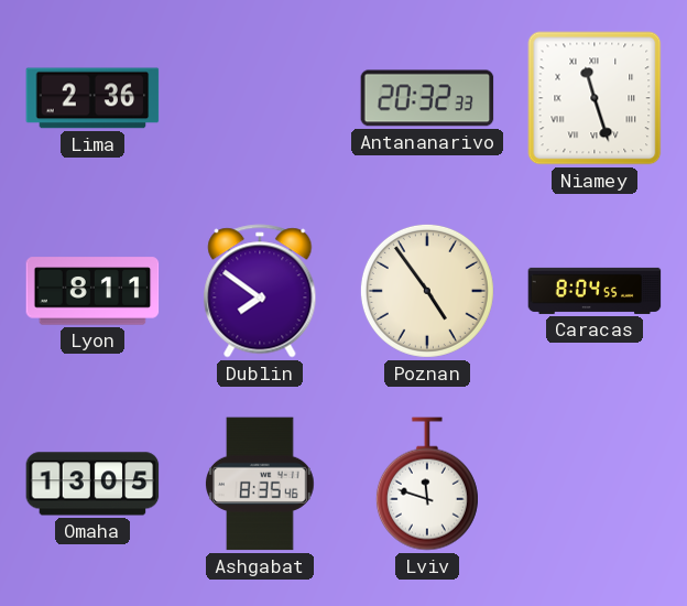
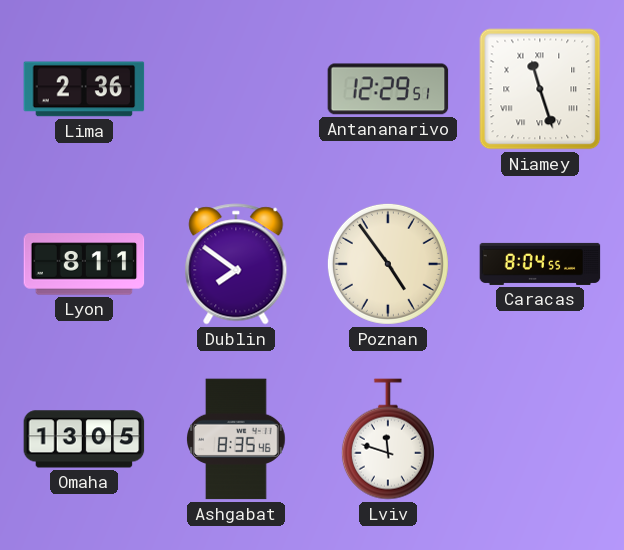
Antananarivo: 20:32 -> 12:29
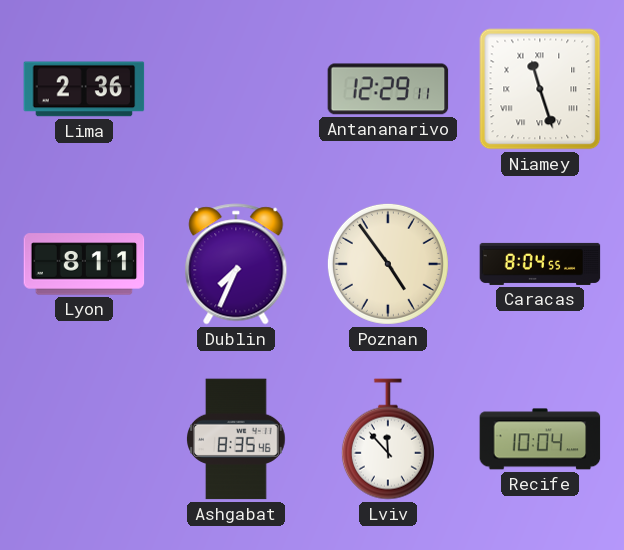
Antananarivo: 12:29:51 -> 12:29:11
Dublin: 7:51 -> 7:34
Omaha: 13:05 -> none
Lviv: 11:48 -> 11:53
Recife: none -> 10:04
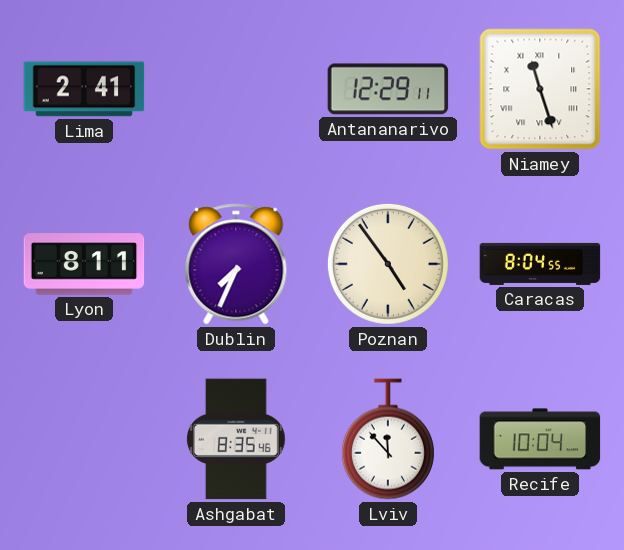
Lima: 2:36 -> 2:41
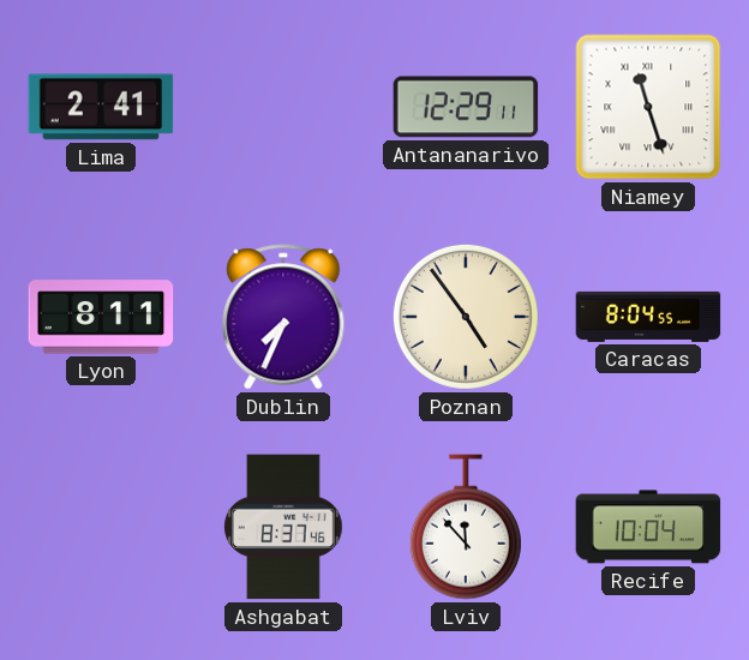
Ashgabat: 8:35 -> 8:37
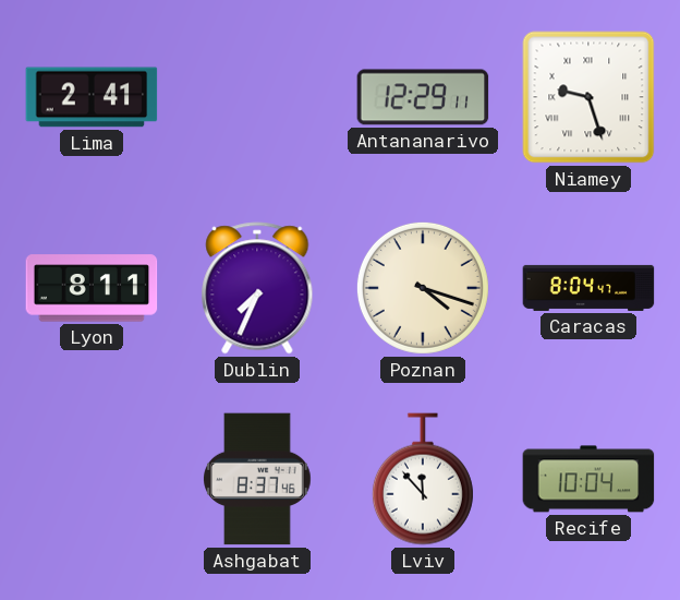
Niamey: 11:27 -> 9:27
Poznan: 4:54 -> 4:18
Caracas: 8:04:55 -> 8:04:47
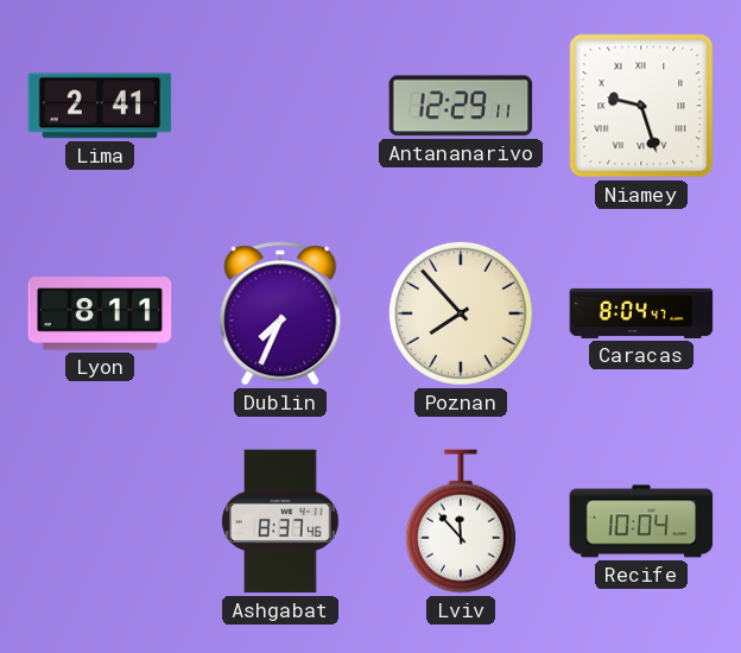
Poznan: 4:18 -> 7:53
